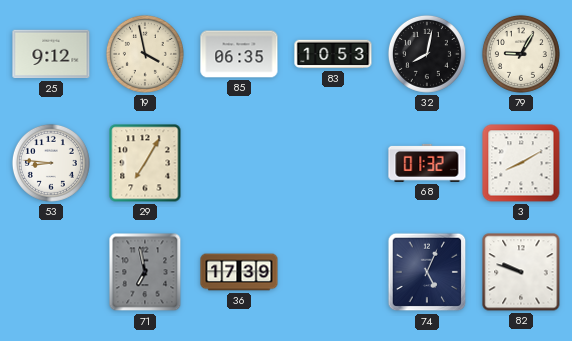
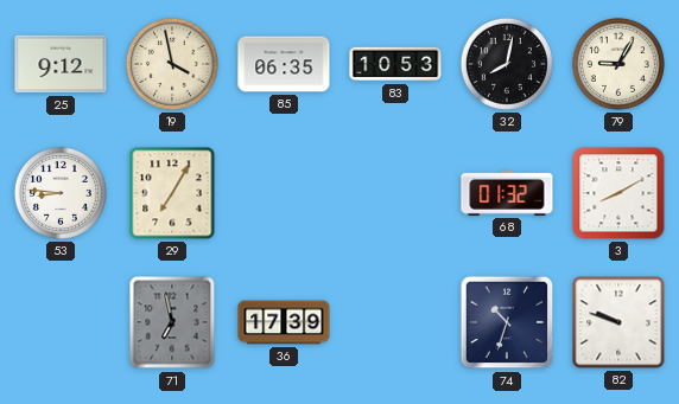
74: 5:04 -> 10:33
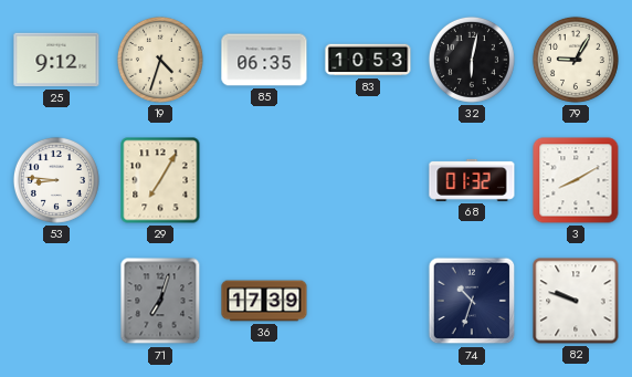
19: 3:58 -> 4:33
32: 8:02 -> 6:02
71: 6:58 -> 7:03
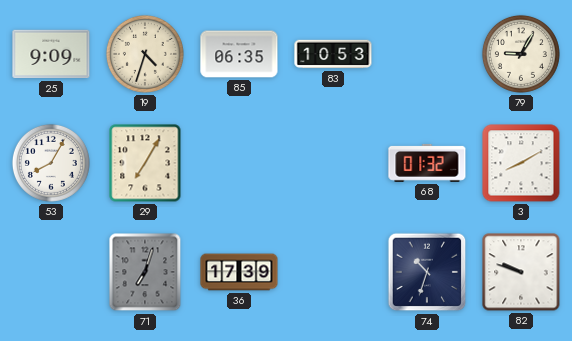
25: 9:12 -> 9:09
32: 6:02 -> none
53: 8:46 -> 8:05
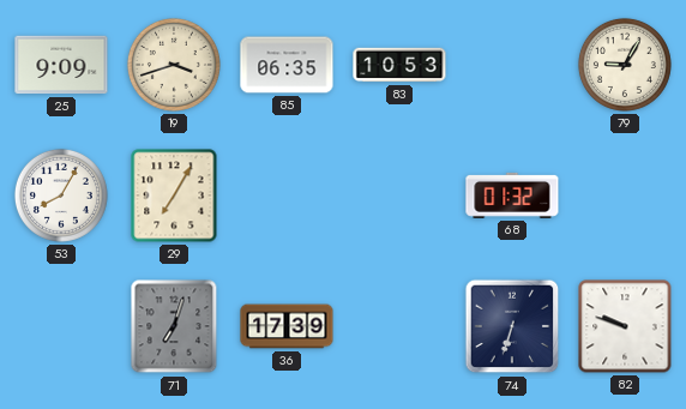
19: 4:33 -> 3:42
3: 8:10 -> none
74: 10:33 -> 6:33
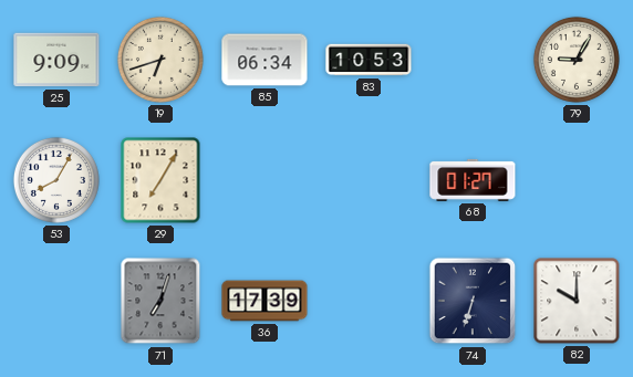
19: 3:42 -> 6:42
85: 06:35 -> 06:34
68: 01:32 -> 01:27
82: 9:48 -> 10:00
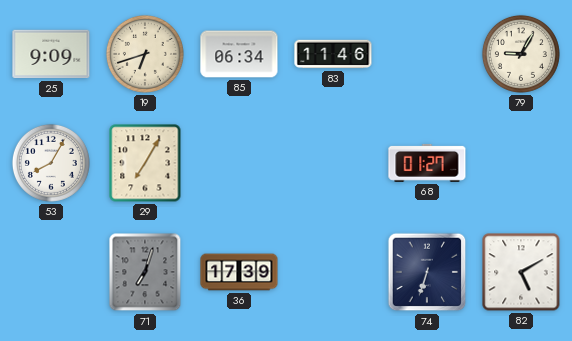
83: 10:53 -> 11:46
82: 10:00 -> 5:10
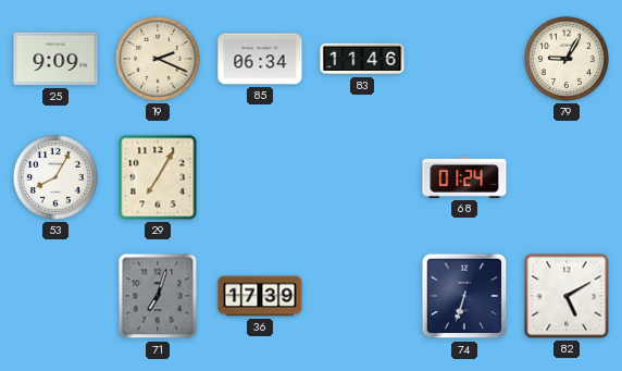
19: 6:42 -> 2:19
68: 01:27 -> 01:24
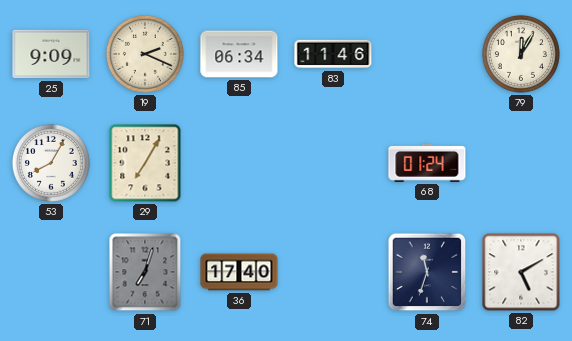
79: 9:05 -> 12:05
36: 17:39 -> 17:40
74: 6:33 -> 11:33
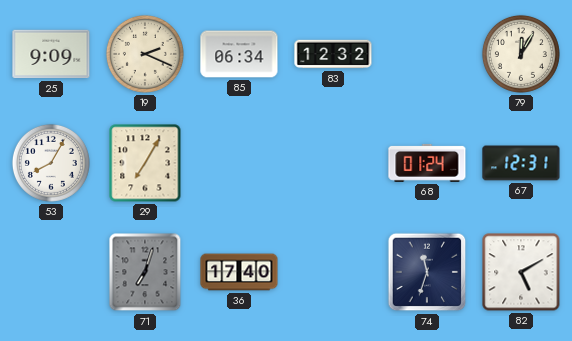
83: 11:46 -> 12:32
67: none -> 12:31
